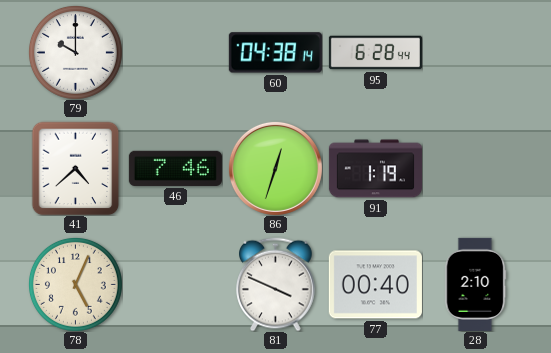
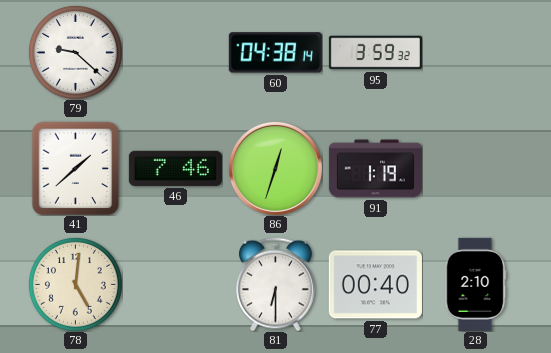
79: 10:00 -> 9:22
95: 6:28 -> 3:59
41: 4:38 -> 1:38
78: 5:04 -> 5:01
81: 3:49 -> 6:30
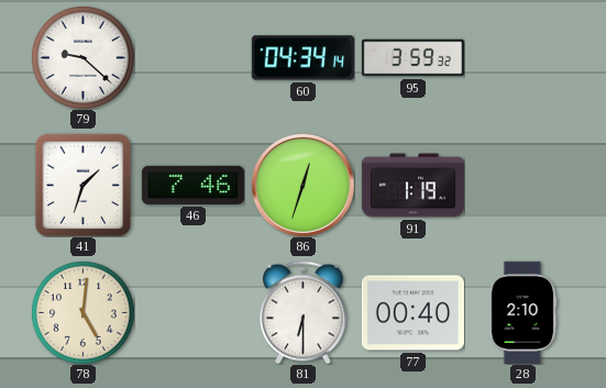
60: 04:38 -> 04:34
41: 1:38 -> 1:33
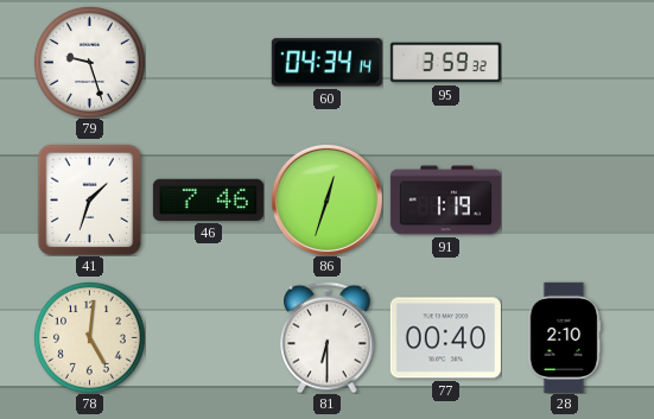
79: 9:22 -> 9:27
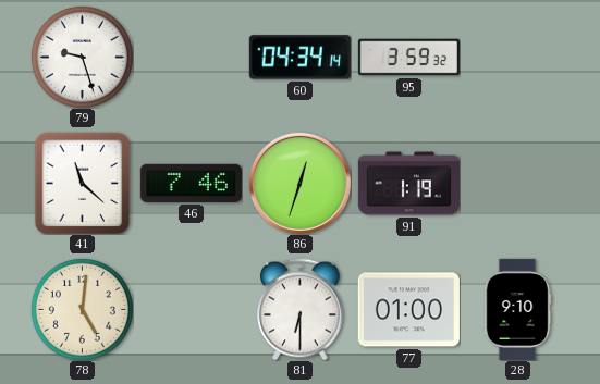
41: 1:33 -> 11:22
77: 00:40 -> 01:00
28: 2:10 -> 9:10
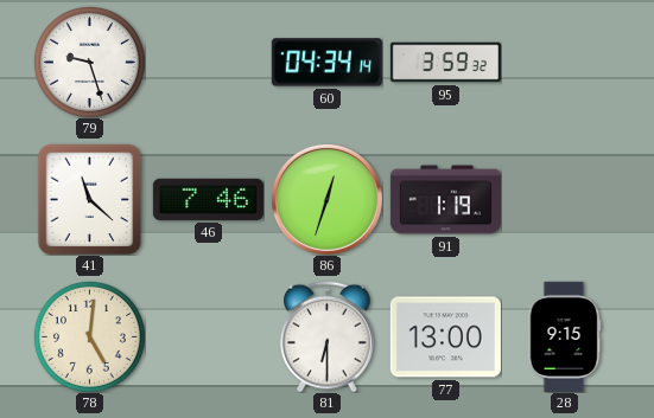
77: 01:00 -> 13:00
28: 9:10 -> 9:15
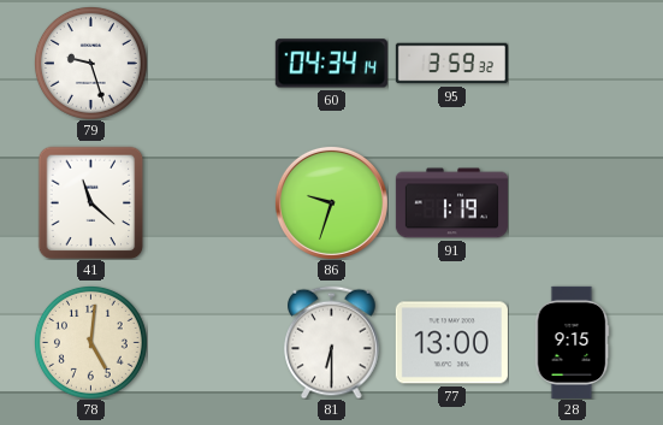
46: 7:46 -> none
86: 12:33 -> 9:33
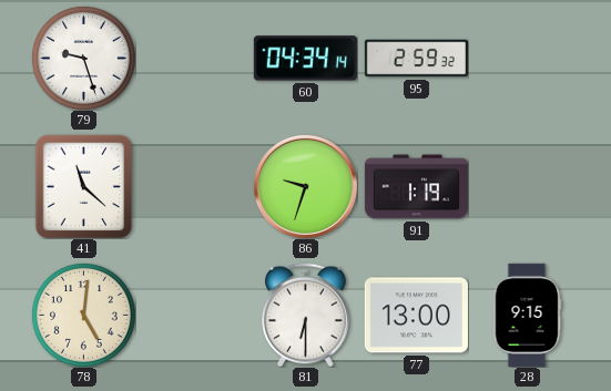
95: 3:59 -> 2:59
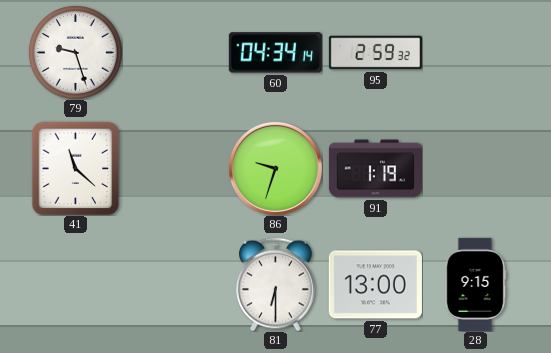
78: 5:01 -> none
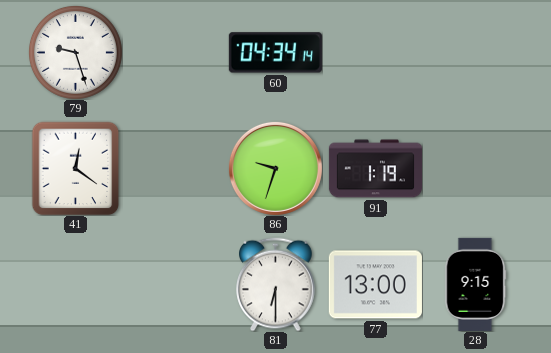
95: 2:59 -> none
41: 11:22 -> 12:21
